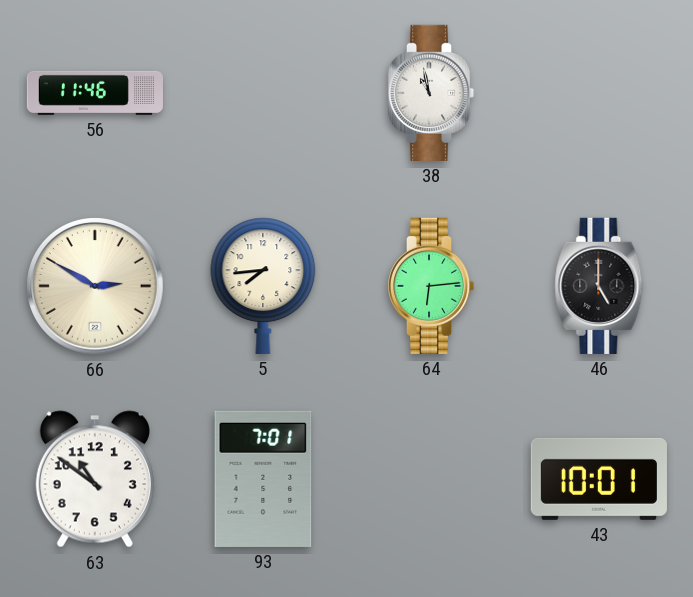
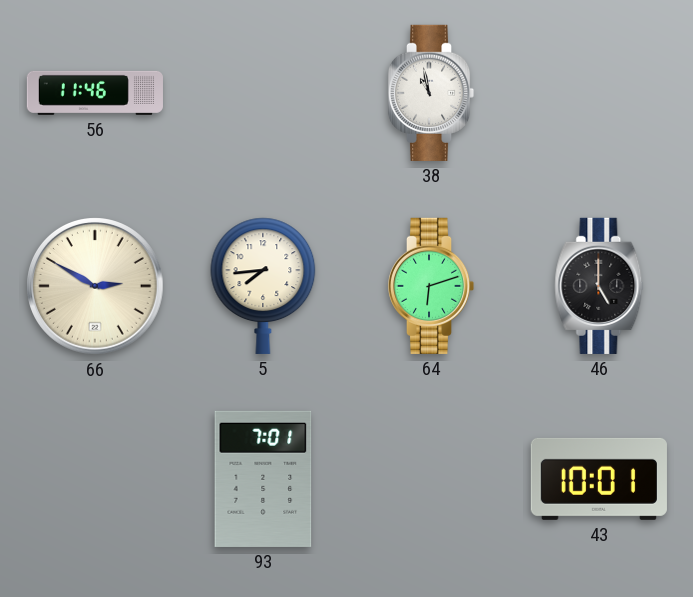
64: 6:14 -> 6:12
63: 10:51 -> none
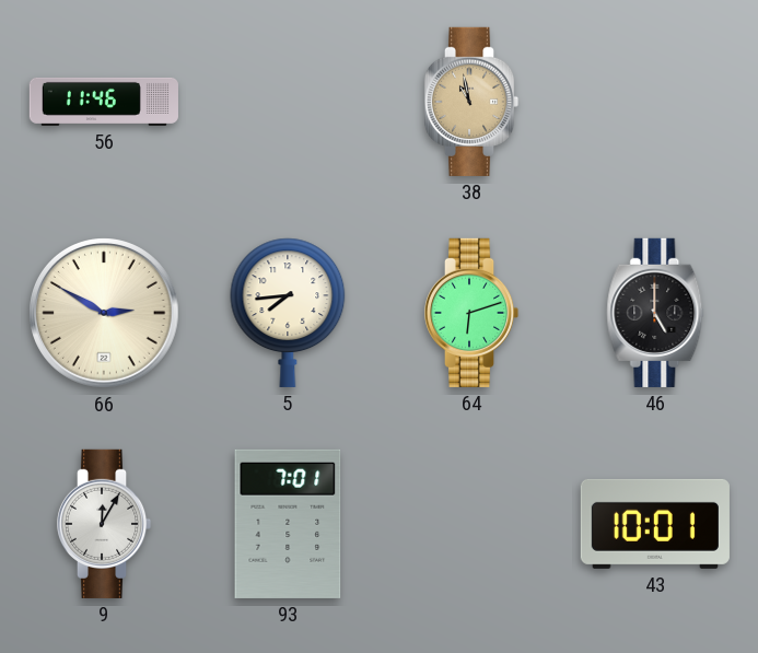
38 dial: white -> champagne
9: none -> 12:05
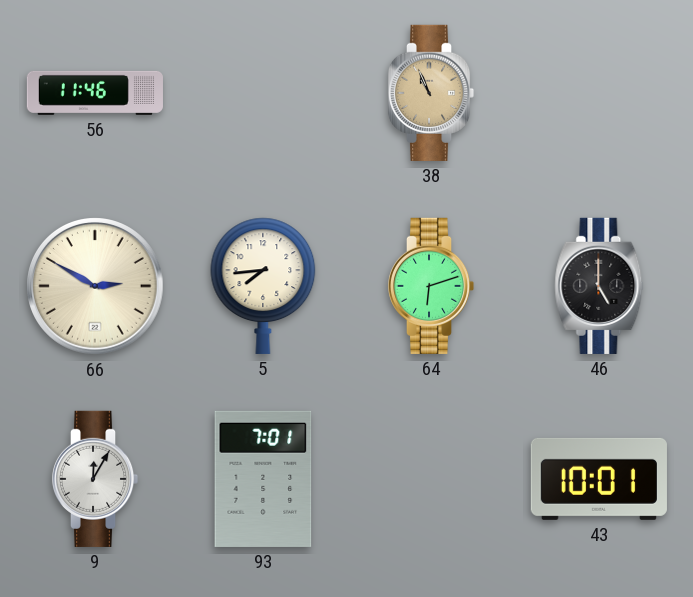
38: 10:58 -> 10:56
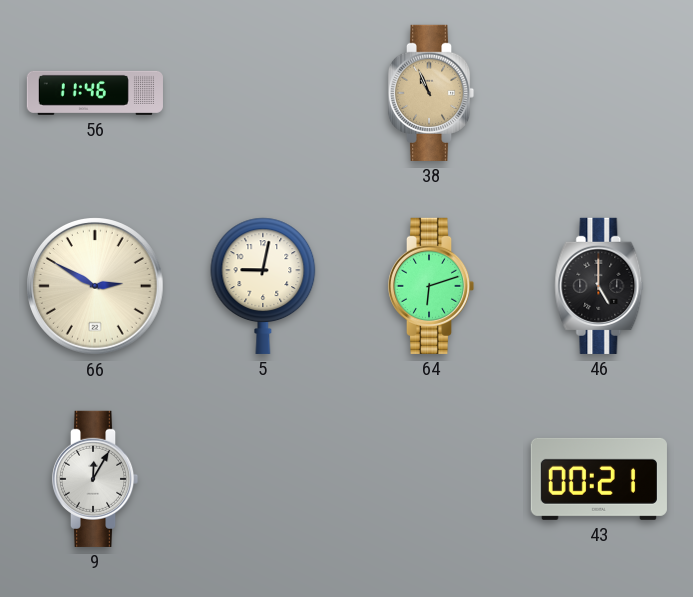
5: 7:44 -> 9:02
93: 7:01 -> none
43: 10:01 -> 00:21
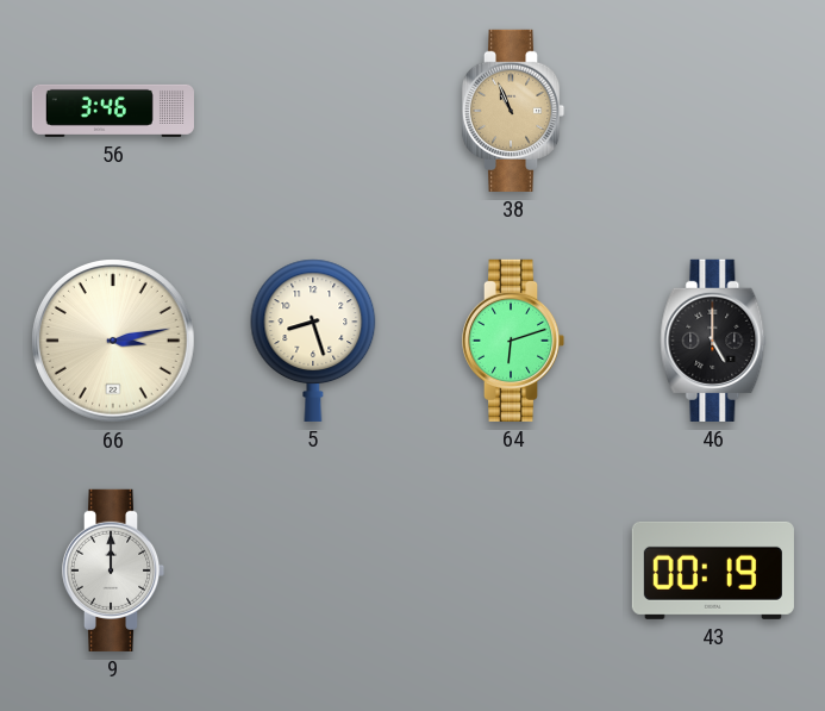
56: 11:46 -> 3:46
66: 2:50 -> 3:13
5: 9:02 -> 8:27
9: 12:05 -> 12:00
43: 00:21 -> 00:19
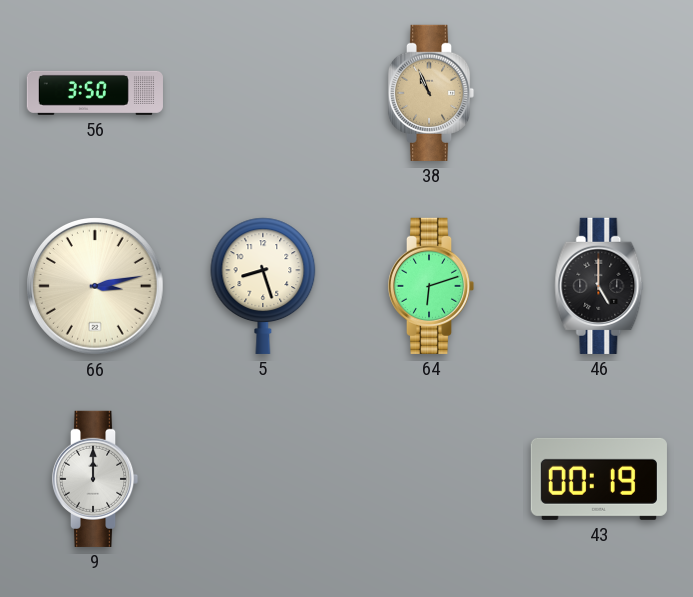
56: 3:46 -> 3:50
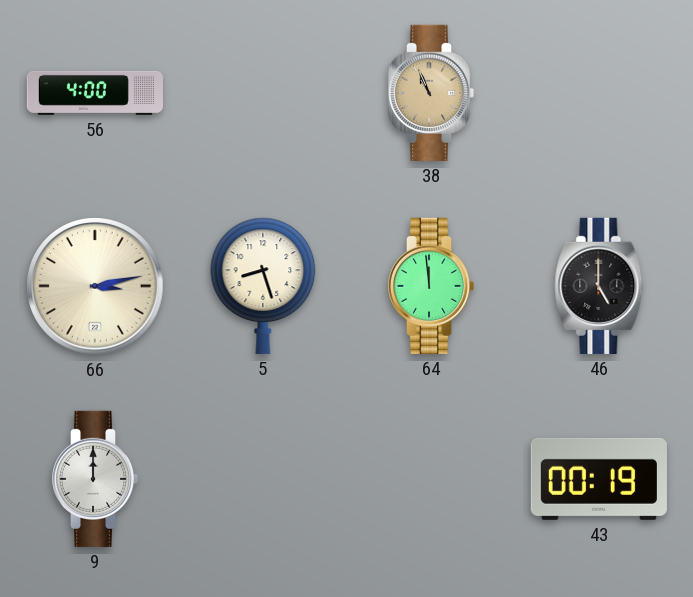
56: 3:50 -> 4:00
64: 6:12 -> 11:59
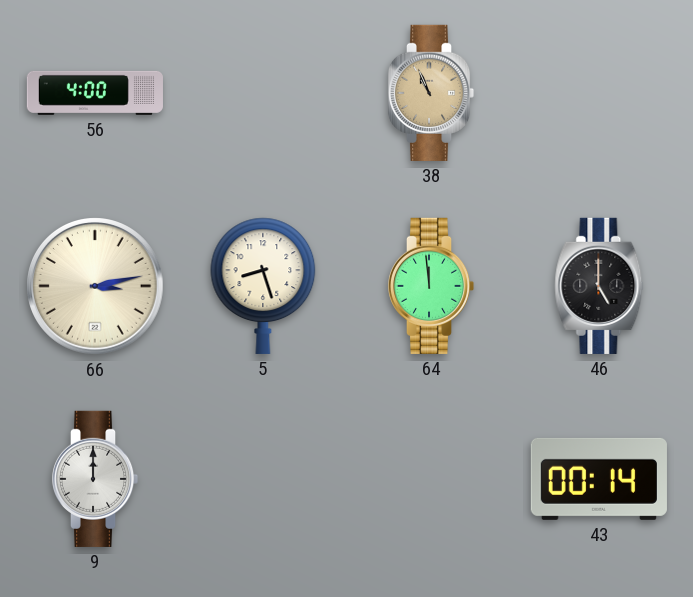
43: 00:19 -> 00:14
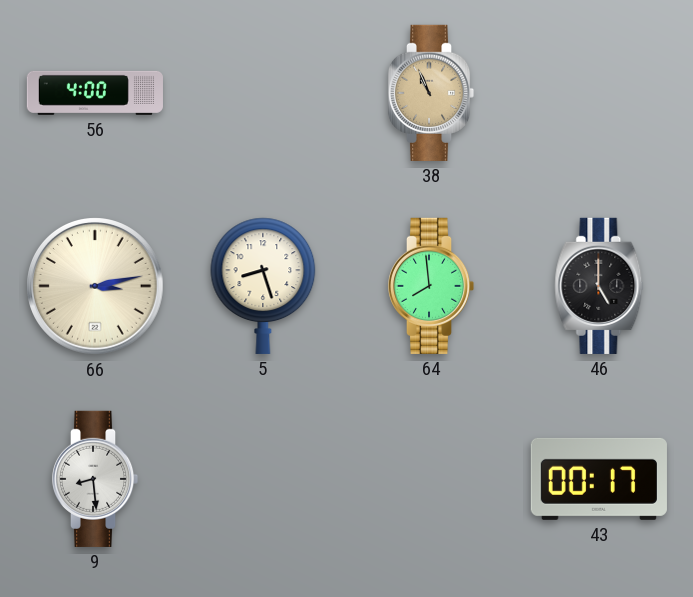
64: 11:59 -> 7:59
9: 12:00 -> 8:29
43: 00:14 -> 00:17
